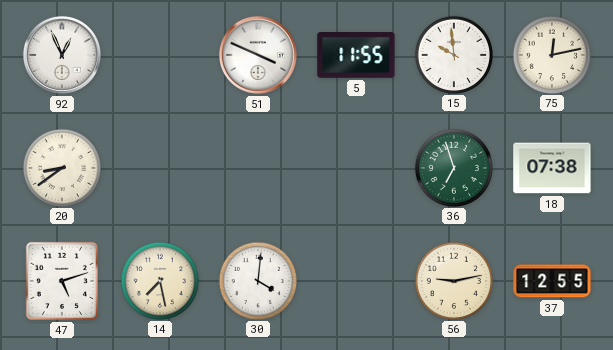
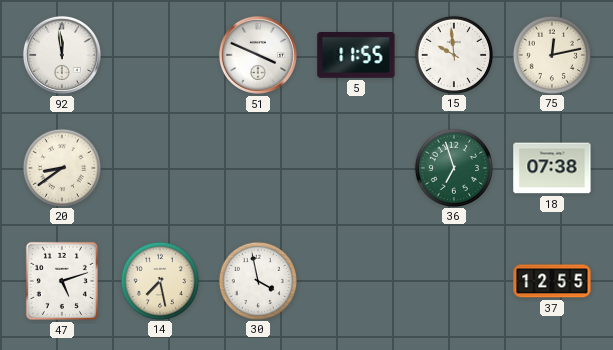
92: 12:56 -> 11:59
30: 4:01 -> 3:58
56: 9:13 -> none
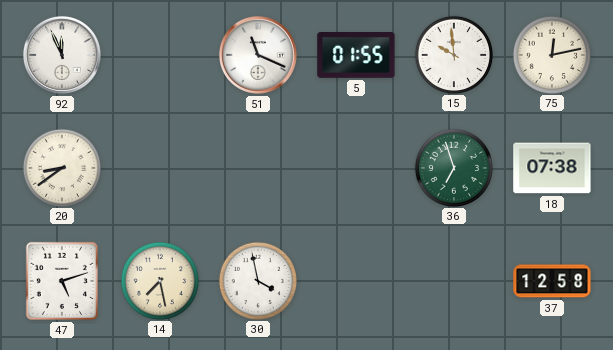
92: 11:59 -> 11:56
51: 3:49 -> 11:19
5: 11:55 -> 01:55
37: 12:55 -> 12:58
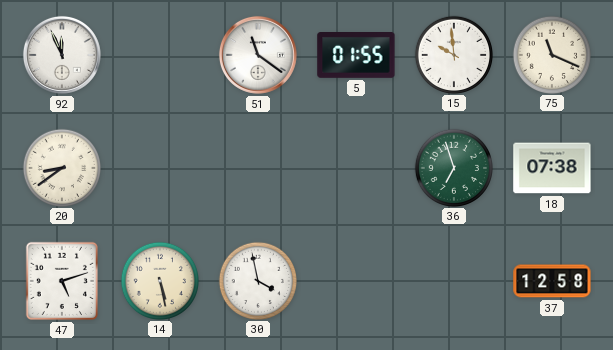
51: 11:19 -> 11:21
75: 12:13 -> 11:19
14: 7:28 -> 5:28
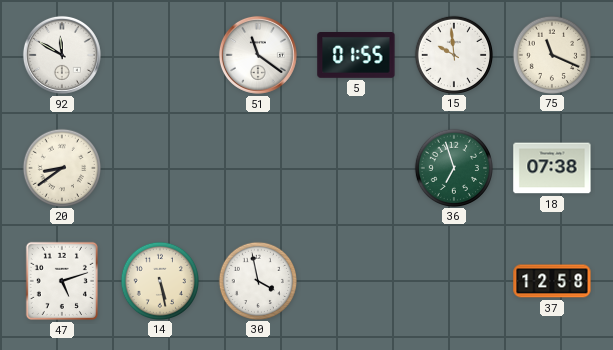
92: 11:56 -> 11:50
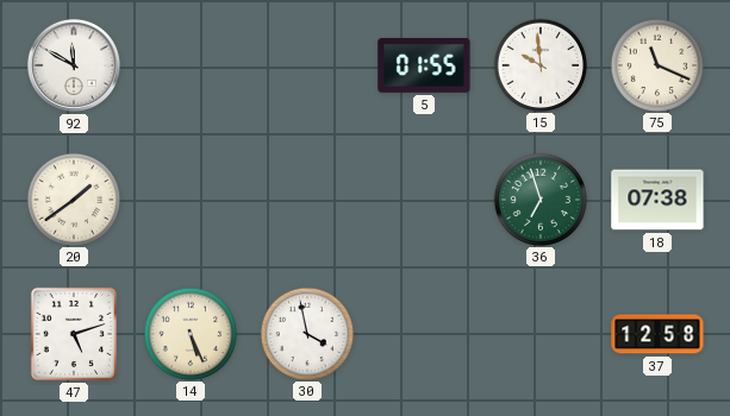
51: 11:21 -> none
20: 8:39 -> 1:39
14: 5:28 -> 5:26
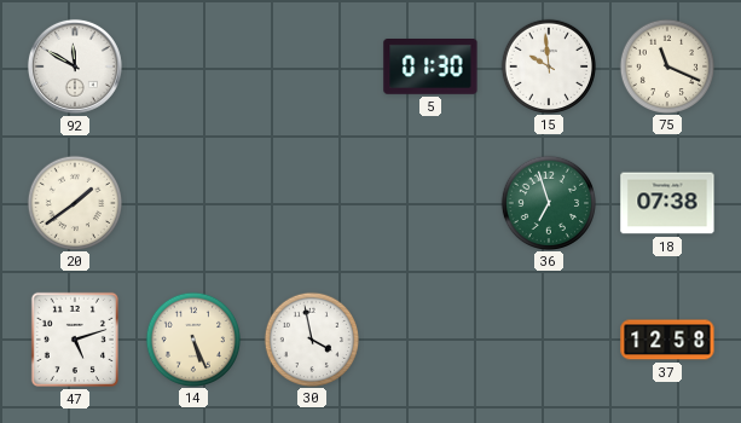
5: 01:55 -> 01:30
